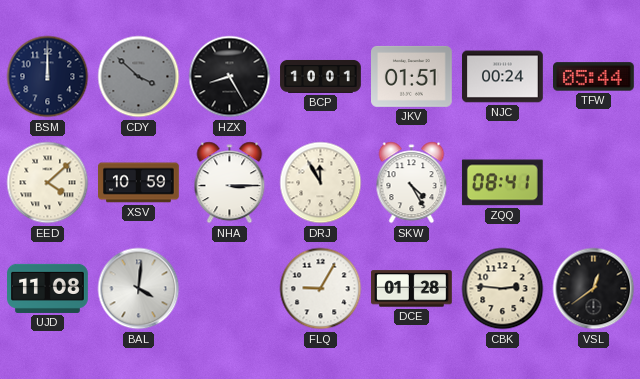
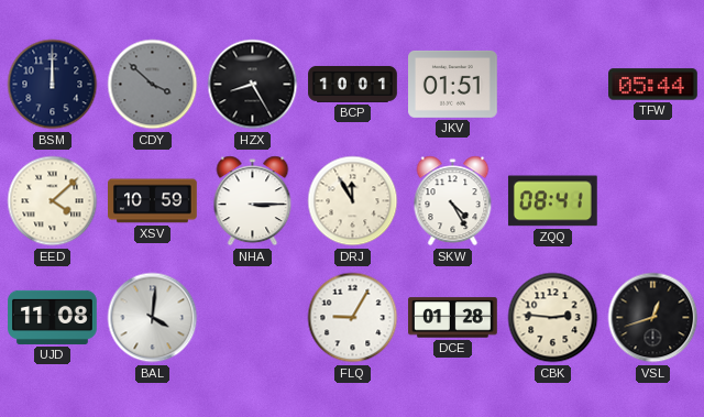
NJC: 00:24 -> none
VSL: 12:39 -> 12:42
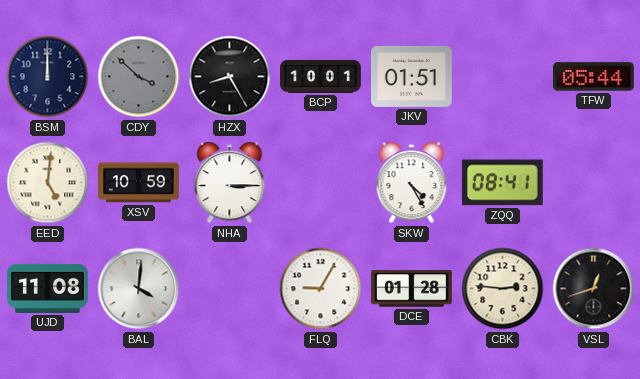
EED: 4:08 -> 5:01
DRJ: 11:55 -> none
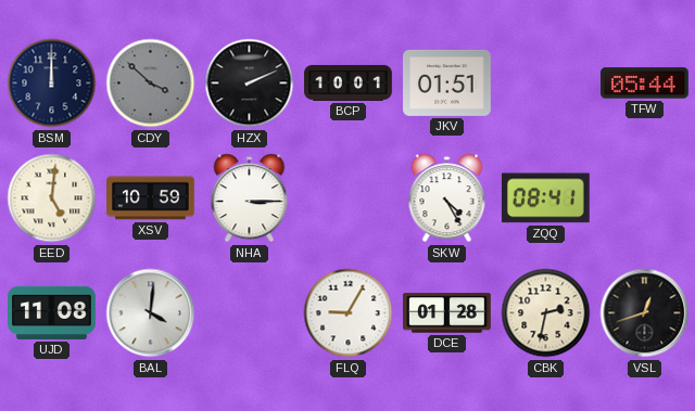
HZX: 8:25 -> 2:11
CBK: 2:46 -> 2:32
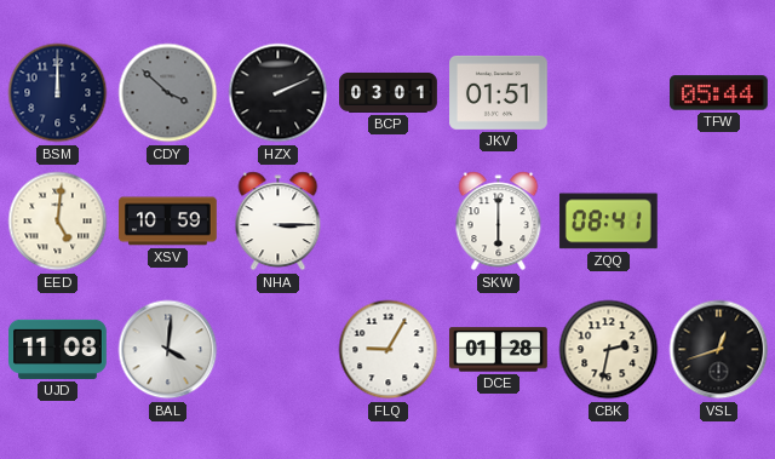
BCP: 10:01 -> 03:01
SKW: 4:25 -> 6:00
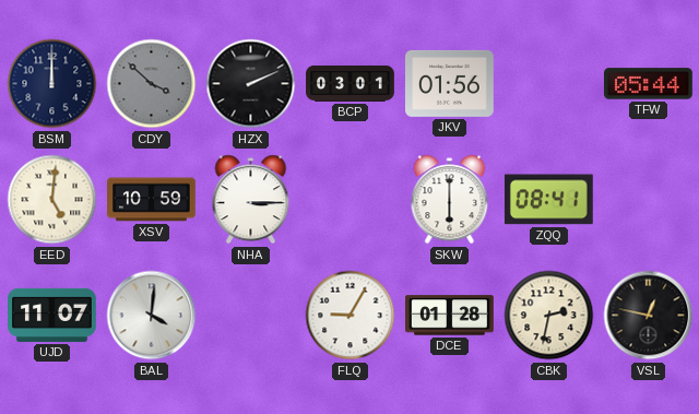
JKV: 01:51 -> 01:56
UJD: 11:08 -> 11:07
VSL: 12:42 -> 12:47
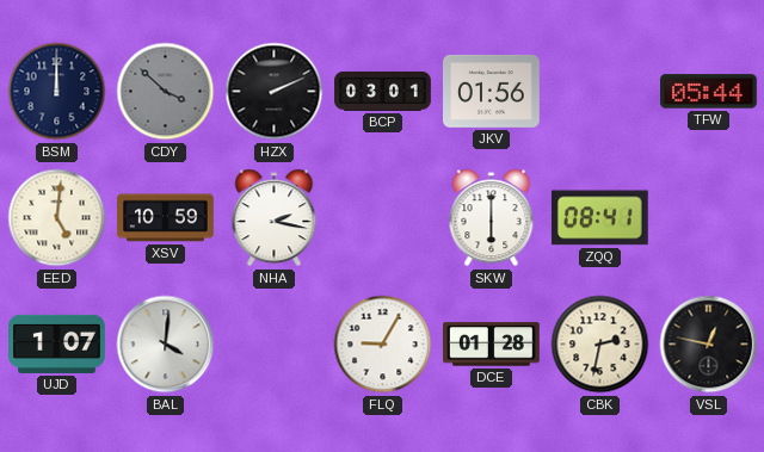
NHA: 3:15 -> 2:17
UJD: 11:07 -> 1:07
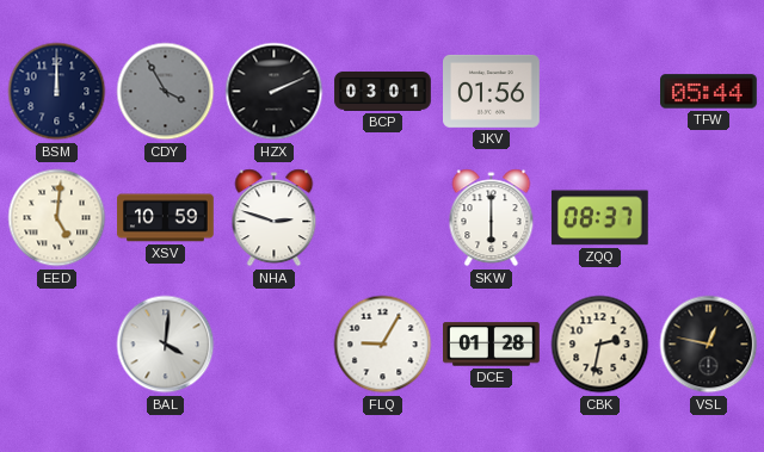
CDY: 3:52 -> 3:55
NHA: 2:17 -> 2:48
ZQQ: 08:41 -> 08:37
UJD: 1:07 -> none
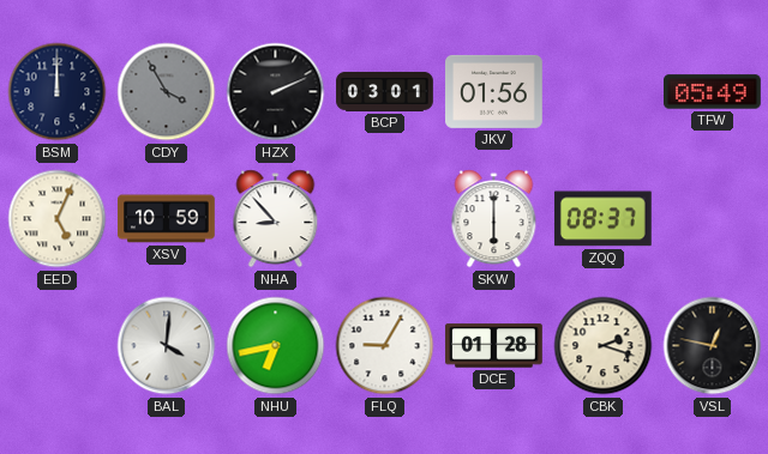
TFW: 05:44 -> 05:49
EED: 5:01 -> 5:04
NHA: 2:48 -> 8:53
NHU: none -> 6:43
CBK: 2:32 -> 2:18
